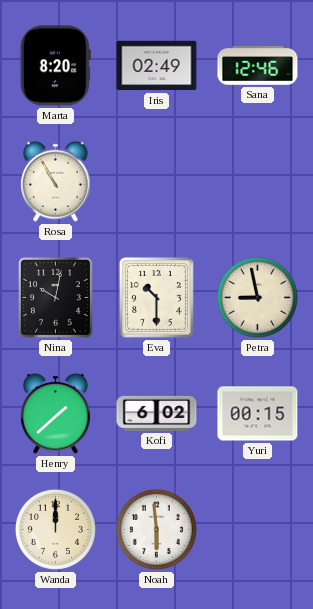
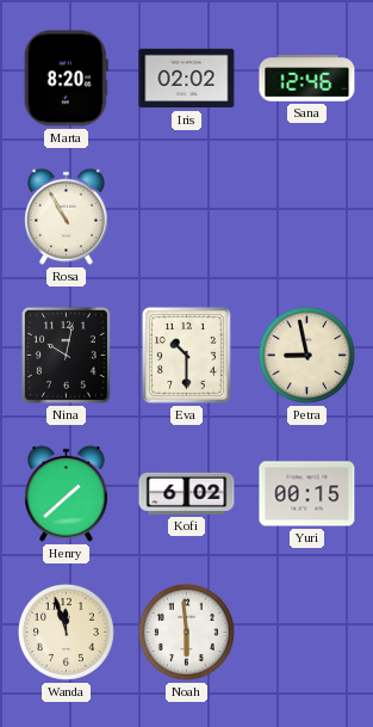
Iris: 02:49 -> 02:02
Wanda: 12:00 -> 11:57
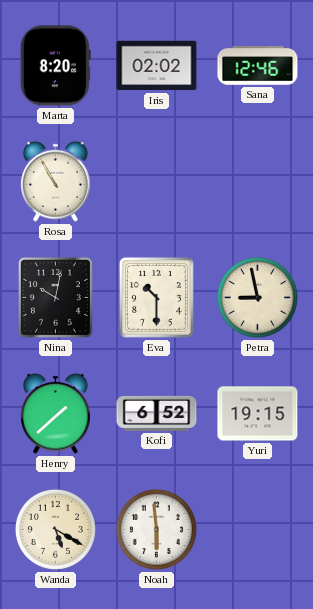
Kofi: 6:02 -> 6:52
Yuri: 00:15 -> 19:15
Wanda: 11:57 -> 5:20
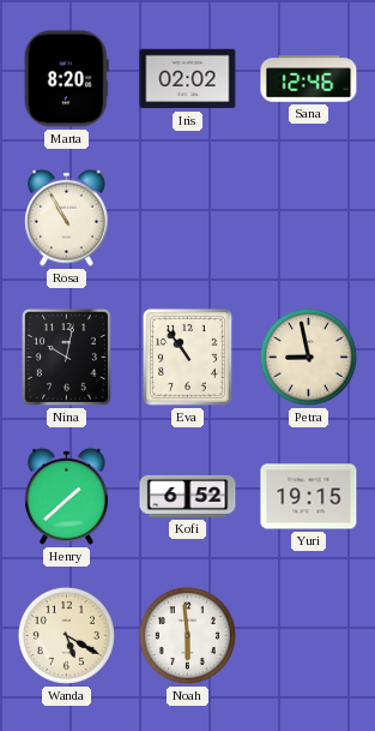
Eva: 10:30 -> 10:54
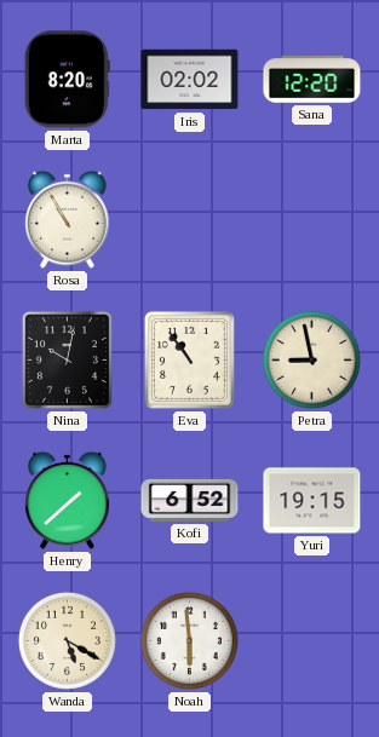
Sana: 12:46 -> 12:20
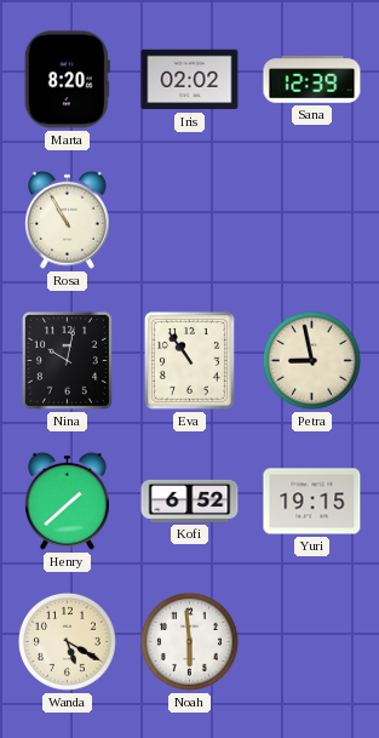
Sana: 12:20 -> 12:39
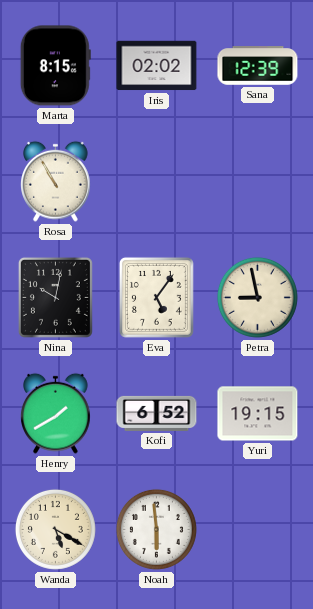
Marta: 8:20 -> 8:15
Eva: 10:54 -> 5:06
Henry: 1:38 -> 1:40
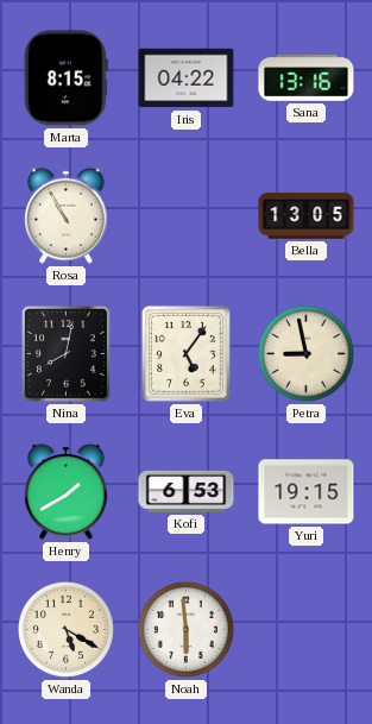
Iris: 02:02 -> 04:22
Sana: 12:39 -> 13:16
Bella: none -> 13:05
Nina: 10:02 -> 8:02
Kofi: 6:52 -> 6:53
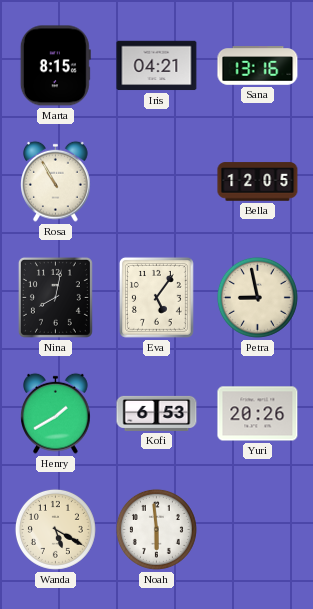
Iris: 04:22 -> 04:21
Bella: 13:05 -> 12:05
Yuri: 19:15 -> 20:26
